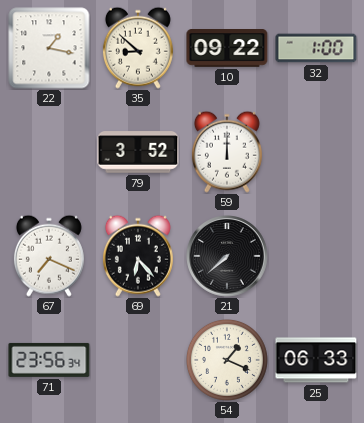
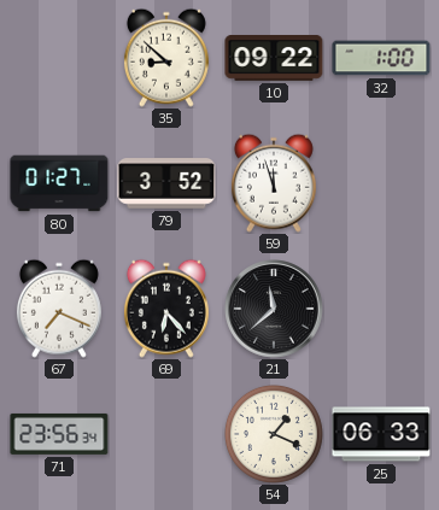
22: 1:17 -> none
80: none -> 01:27
59: 12:00 -> 11:57
21: 7:38 -> 11:38
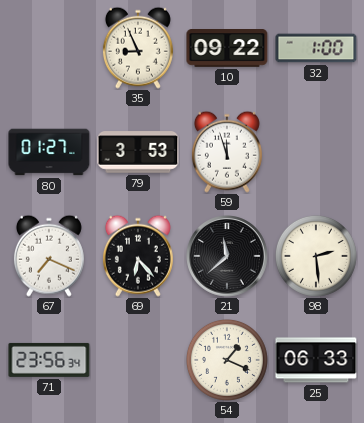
35: 8:52 -> 8:56
79: 3:52 -> 3:53
98: none -> 2:29
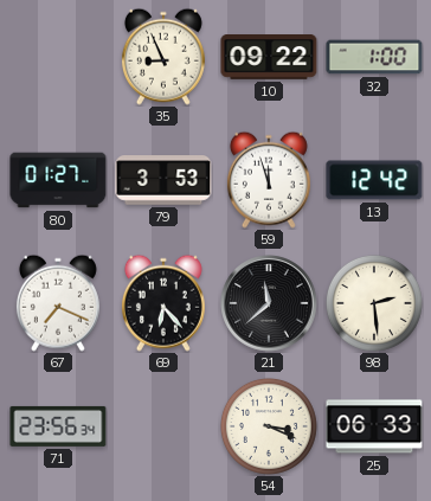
13: none -> 12:42
54: 1:19 -> 3:19
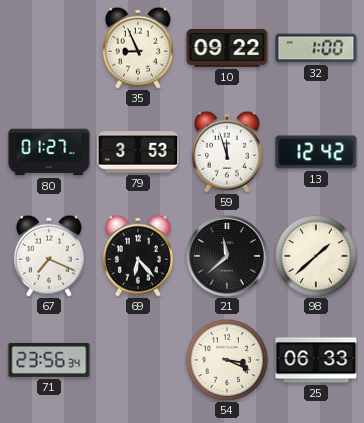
98: 2:29 -> 1:38
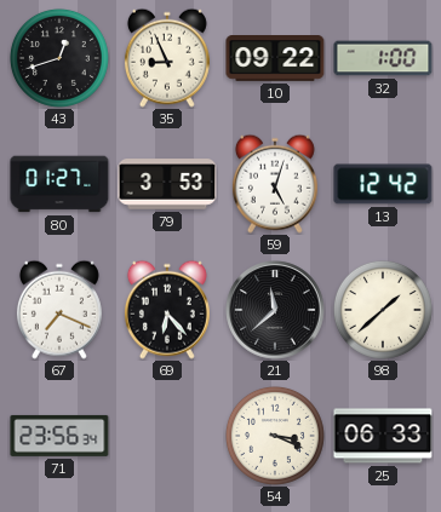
43: none -> 12:42
59: 11:57 -> 5:03
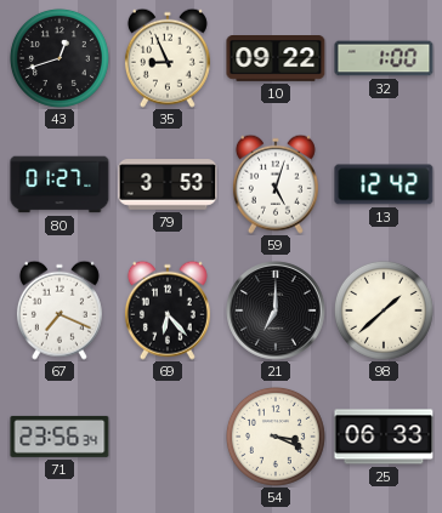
21: 11:38 -> 7:00
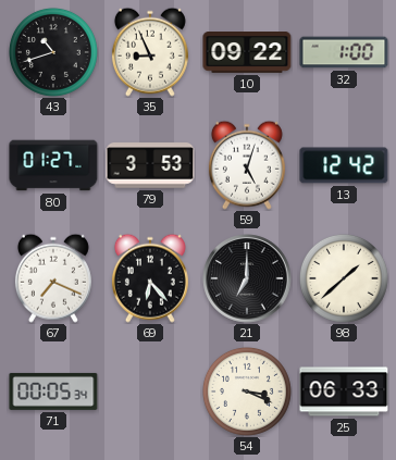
43: 12:42 -> 10:42
71: 23:56 -> 00:05
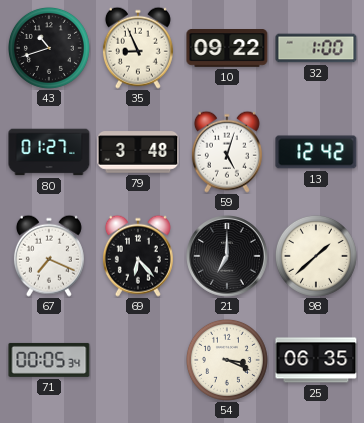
79: 3:53 -> 3:48
25: 06:33 -> 06:35
